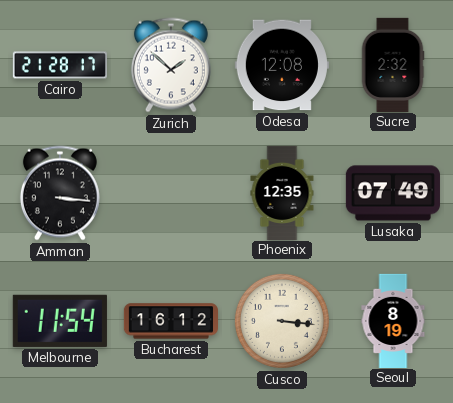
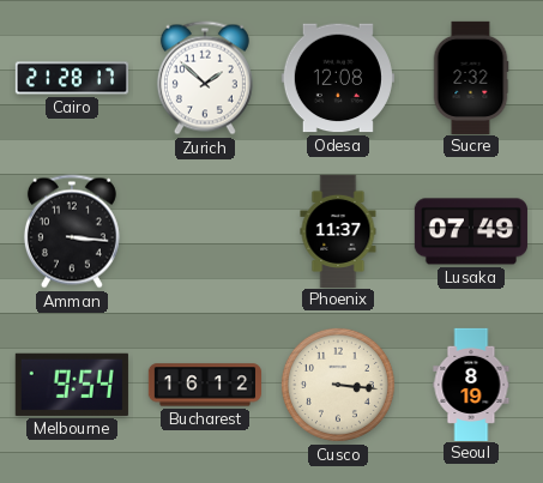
Phoenix: 12:35 -> 11:37
Melbourne: 11:54 -> 9:54
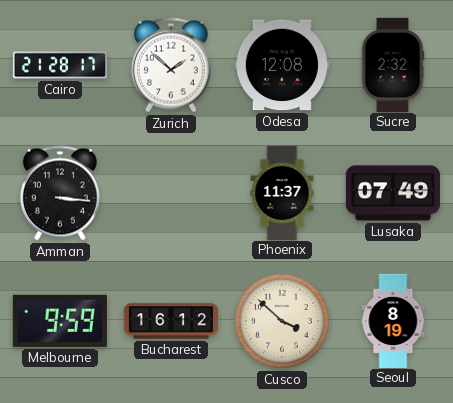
Melbourne: 9:54 -> 9:59
Cusco: 3:16 -> 3:52
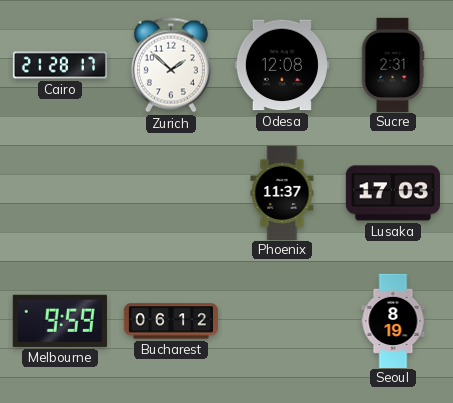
Sucre: 2:32 -> 2:31
Amman: 3:16 -> none
Lusaka: 07:49 -> 17:03
Bucharest: 16:12 -> 06:12
Cusco: 3:52 -> none
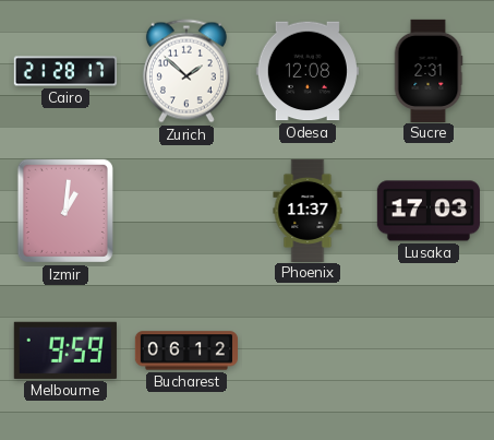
Izmir: none -> 1:01
Seoul: 8:19 -> none
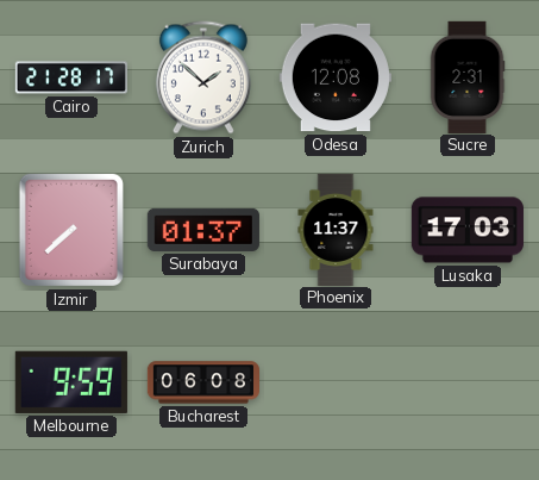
Izmir: 1:01 -> 7:38
Surabaya: none -> 01:37
Bucharest: 06:12 -> 06:08
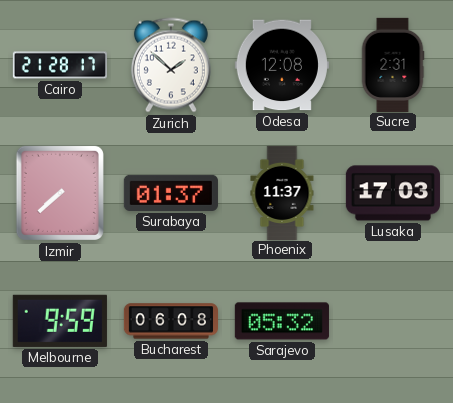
Sarajevo: none -> 05:32
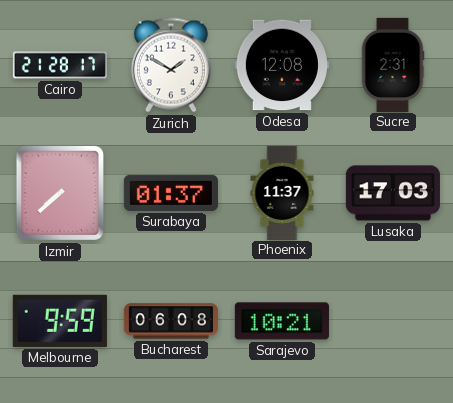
Zurich: 1:52 -> 1:50
Sarajevo: 05:32 -> 10:21
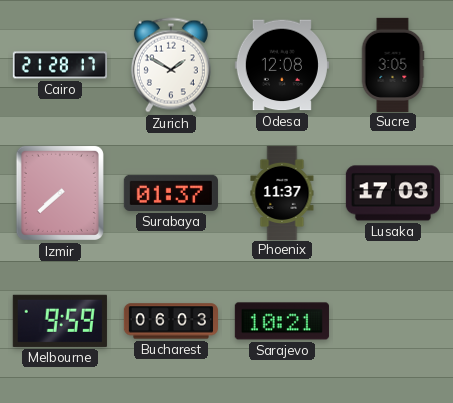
Sucre: 2:31 -> 3:05
Bucharest: 06:08 -> 06:03
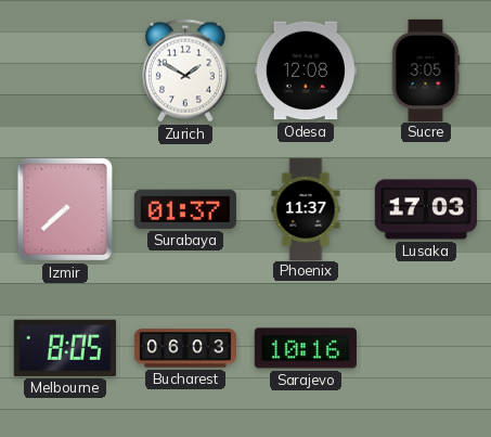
Cairo: 21:28 -> none
Melbourne: 9:59 -> 8:05
Sarajevo: 10:21 -> 10:16
